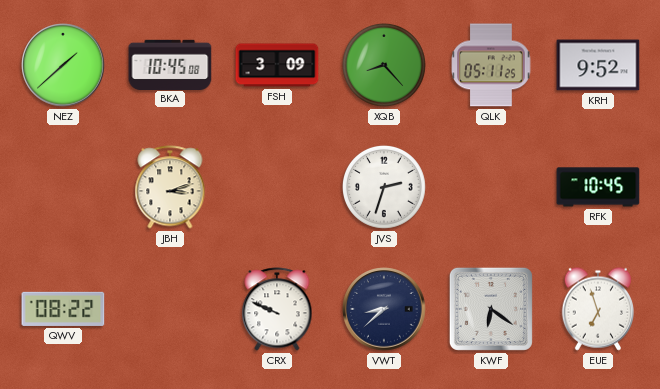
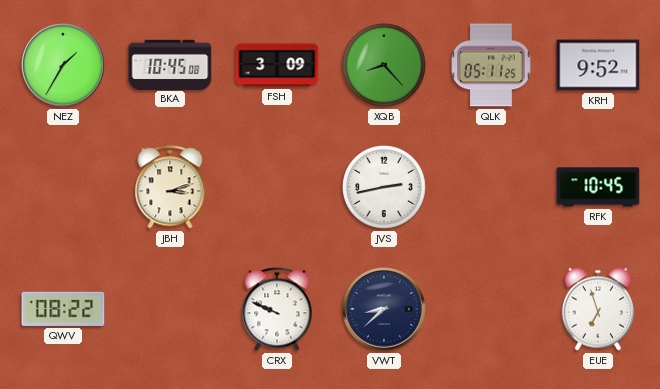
NEZ: 1:38 -> 1:35
JVS: 2:33 -> 2:43
KWF: 6:21 -> none
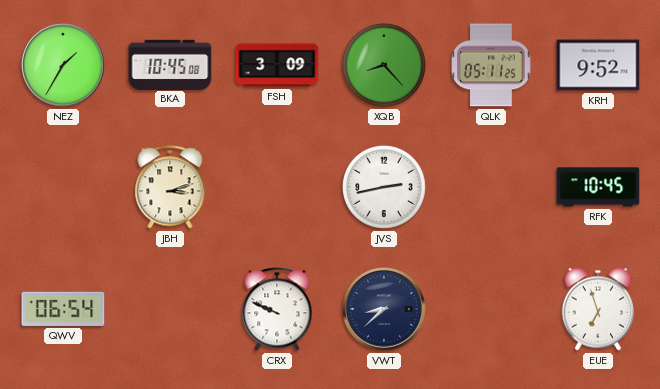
QWV: 08:22 -> 06:54
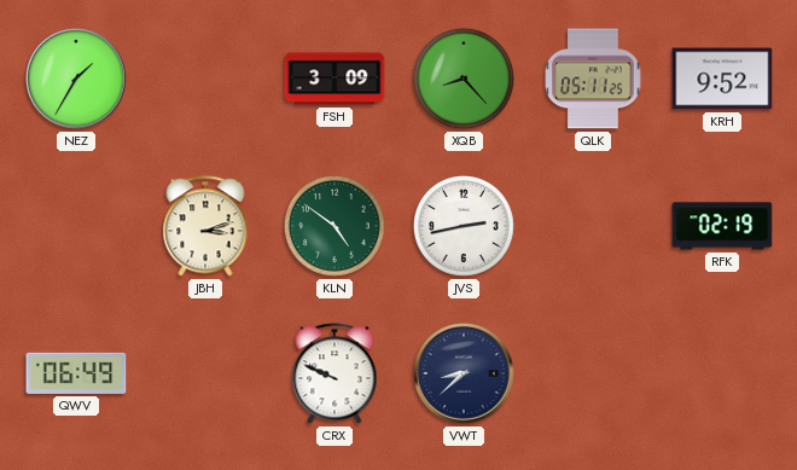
BKA: 10:45 -> none
KLN: none -> 4:51
RFK: 10:45 -> 02:19
QWV: 06:54 -> 06:49
EUE: 6:57 -> none
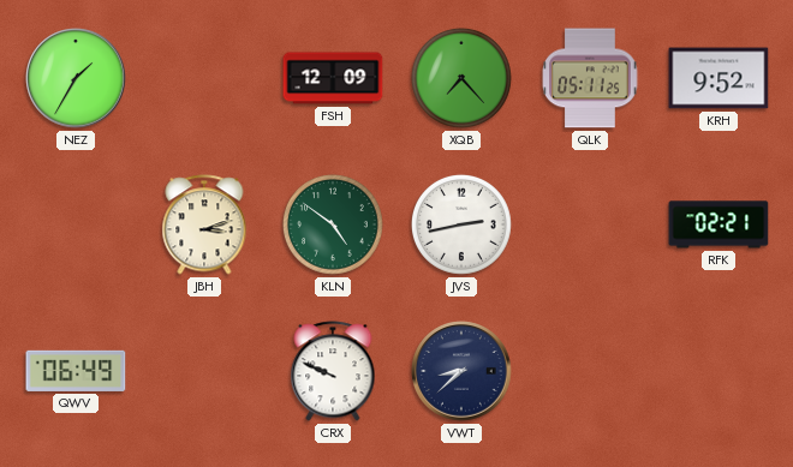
FSH: 3:09 -> 12:09
XQB: 8:23 -> 7:23
RFK: 02:19 -> 02:21
